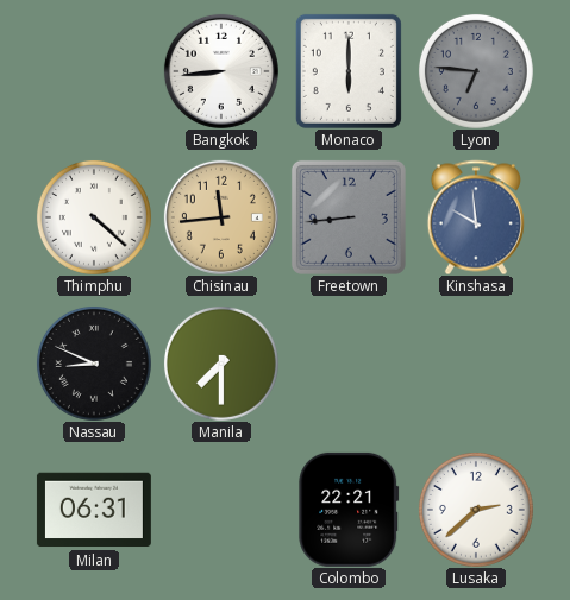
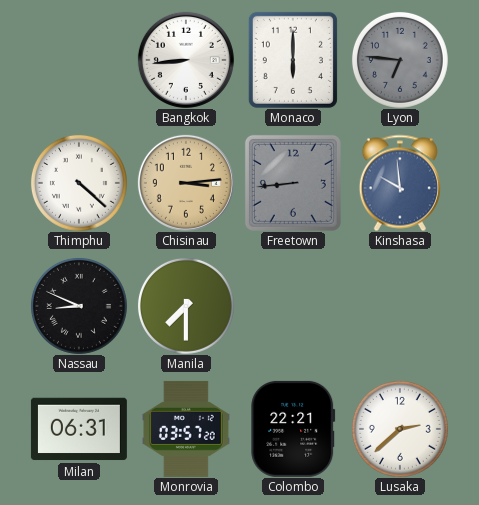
Chisinau: 11:44 -> 3:14
Monrovia: none -> 03:57
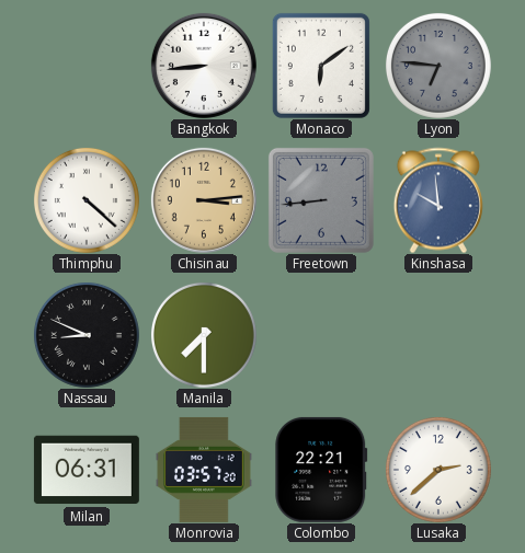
Monaco: 6:00 -> 6:09
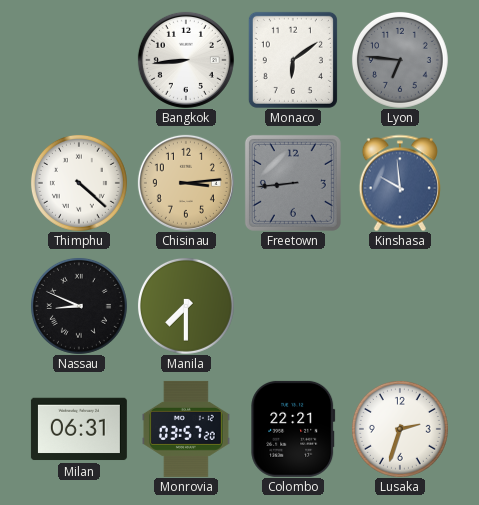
Lusaka: 2:38 -> 2:33
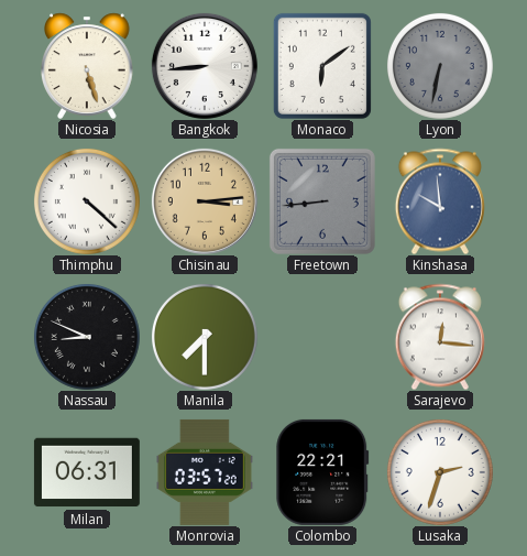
Nicosia: none -> 5:27
Lyon: 6:46 -> 6:32
Sarajevo: none -> 12:16
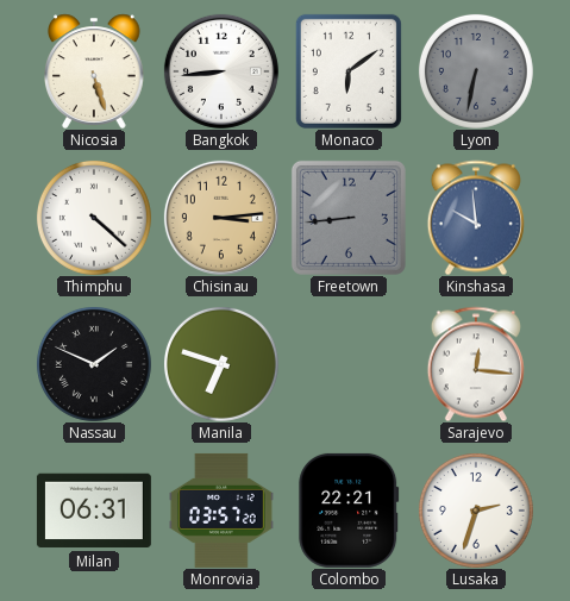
Nassau: 8:49 -> 1:49
Manila: 7:30 -> 6:48
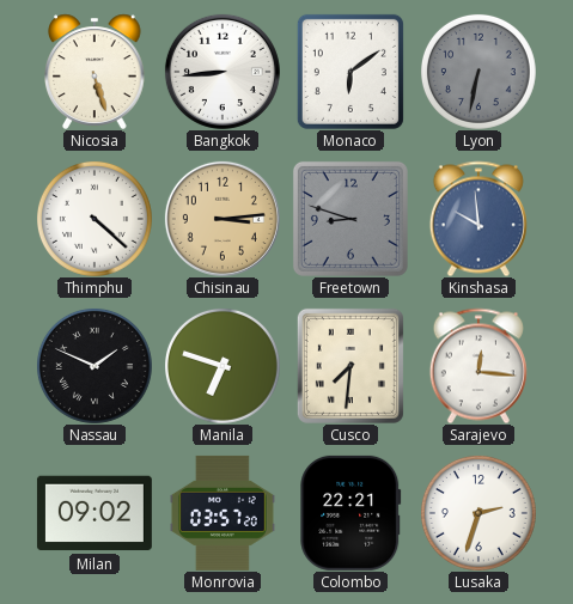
Freetown: 8:44 -> 8:48
Cusco: none -> 7:31
Milan: 06:31 -> 09:02
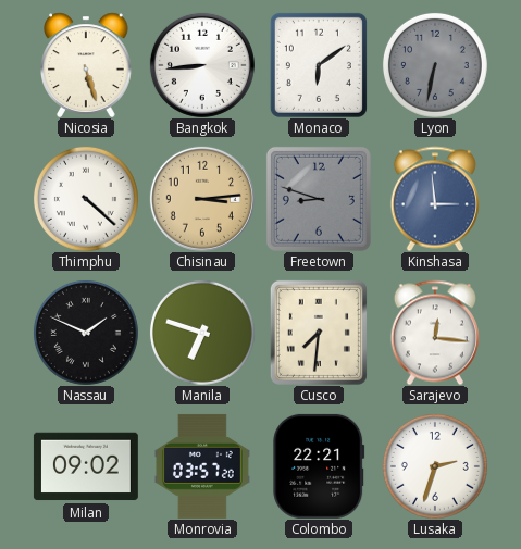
Kinshasa: 9:59 -> 2:59
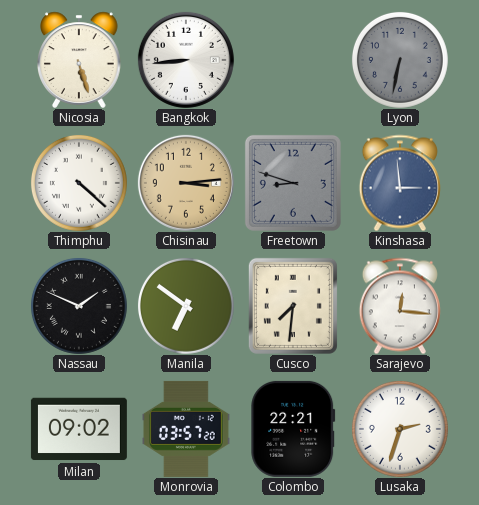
Monaco: 6:09 -> none
Manila: 6:48 -> 6:51
